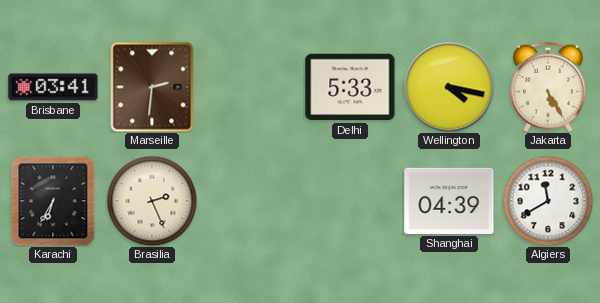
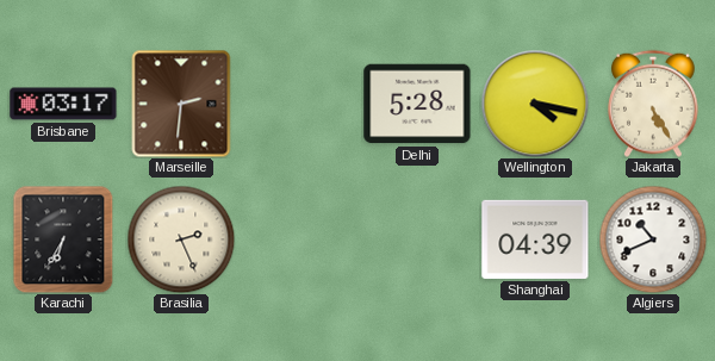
Brisbane: 03:41 -> 03:17
Delhi: 5:33 -> 5:28
Algiers: 11:40 -> 10:41
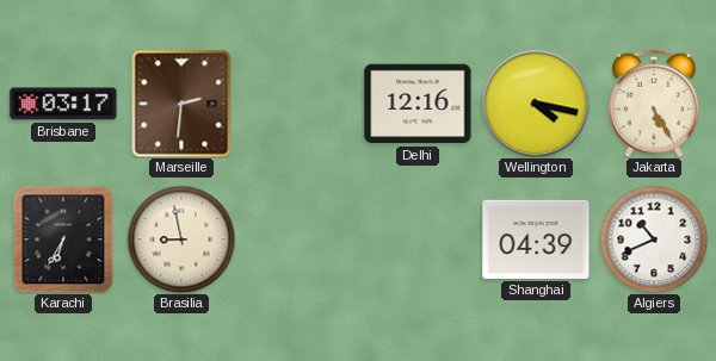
Delhi: 5:28 -> 12:16
Brasilia: 2:26 -> 8:58
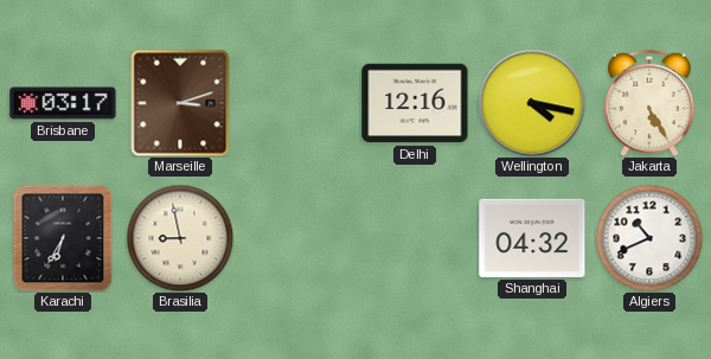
Marseille: 2:31 -> 3:12
Shanghai: 04:39 -> 04:32
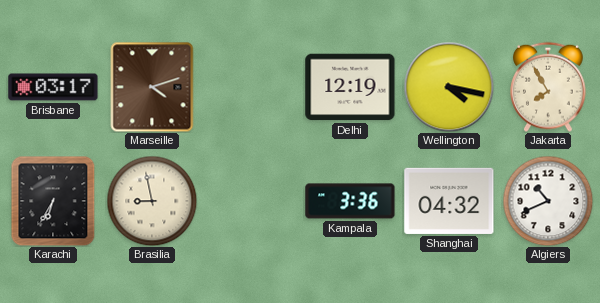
Marseille: 3:12 -> 4:12
Delhi: 12:16 -> 12:19
Jakarta: 5:25 -> 7:55
Kampala: none -> 3:36
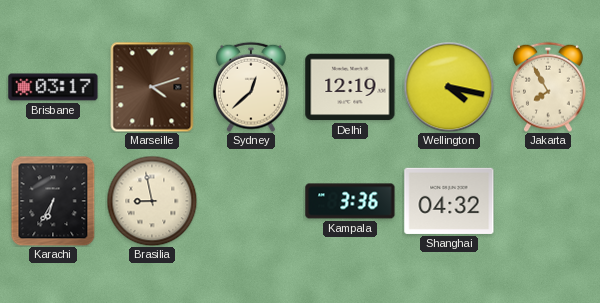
Sydney: none -> 12:38
Algiers: 10:41 -> none
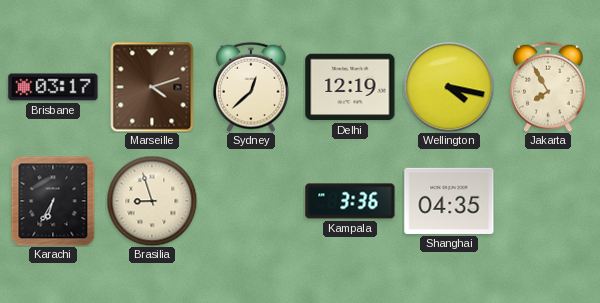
Brasilia: 8:58 -> 8:57
Shanghai: 04:32 -> 04:35
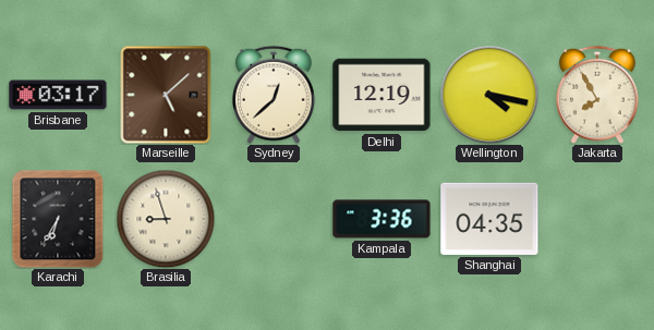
Marseille: 4:12 -> 5:08
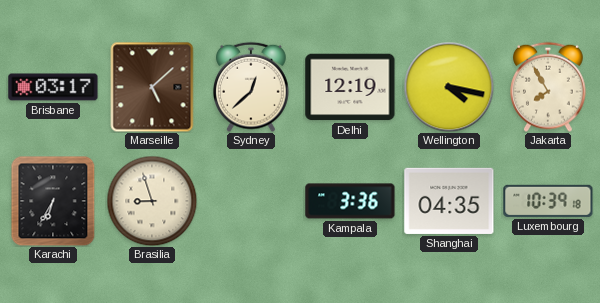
Luxembourg: none -> 10:39
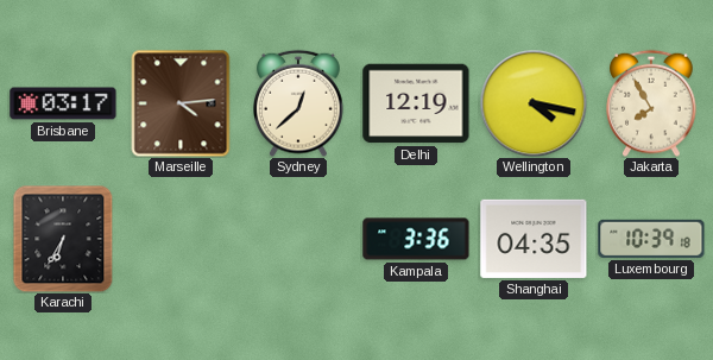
Marseille: 5:08 -> 4:14
Brasilia: 8:57 -> none
